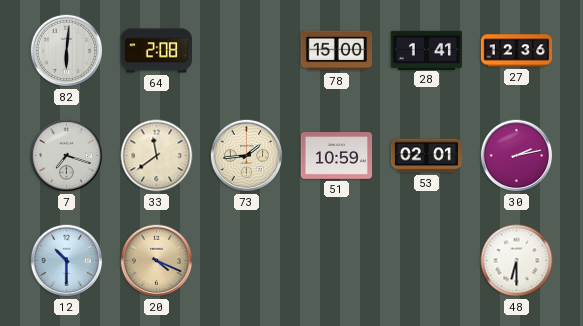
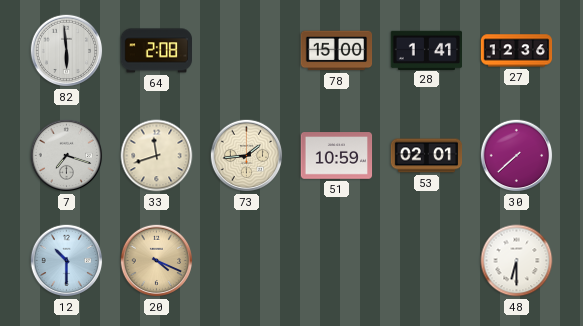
82: 6:01 -> 5:59
33: 11:39 -> 11:42
30: 2:13 -> 7:38
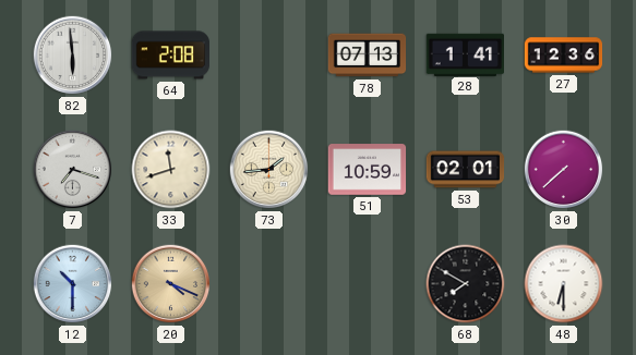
78: 15:00 -> 07:13
68: none -> 7:50
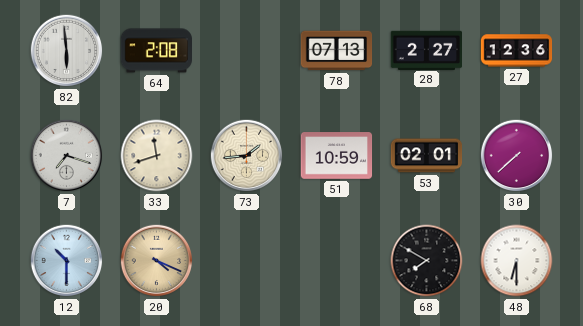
28: 1:41 -> 2:27
